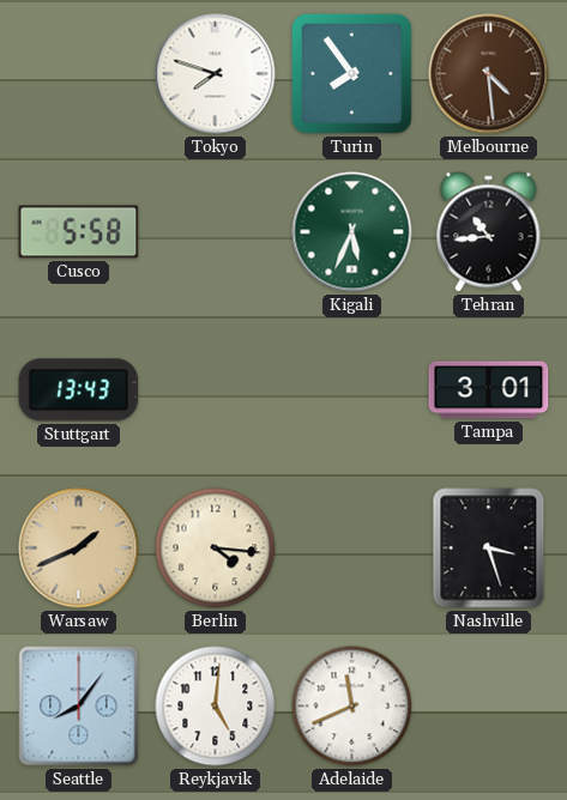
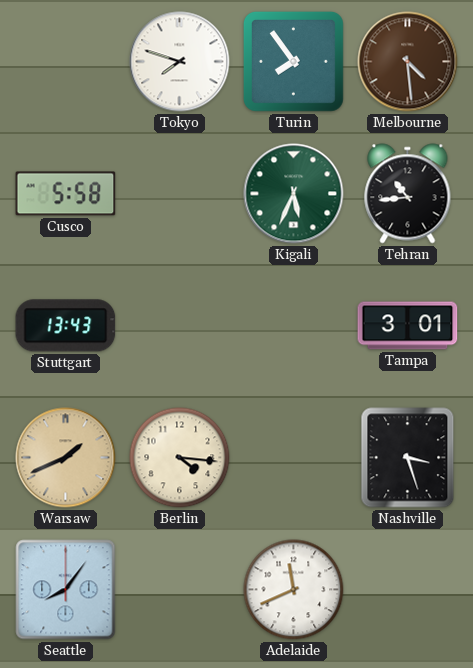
Reykjavik: 5:01 -> none
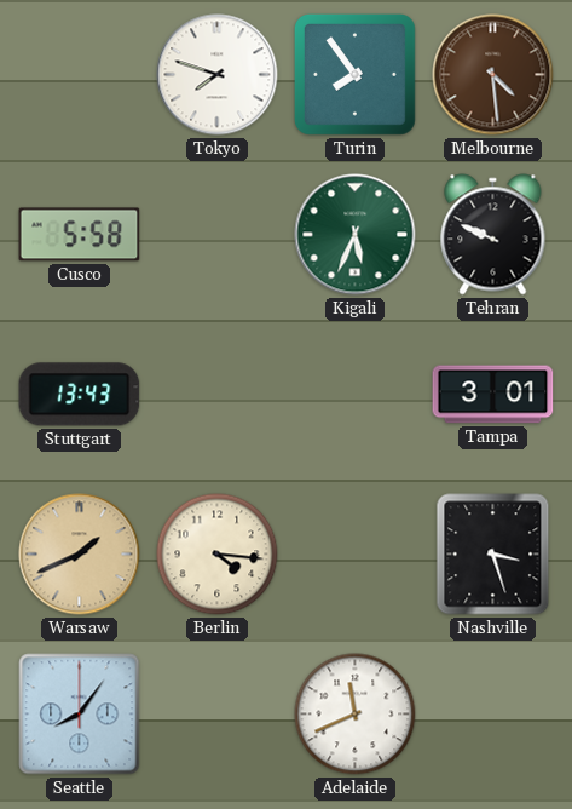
Tehran: 10:44 -> 9:49
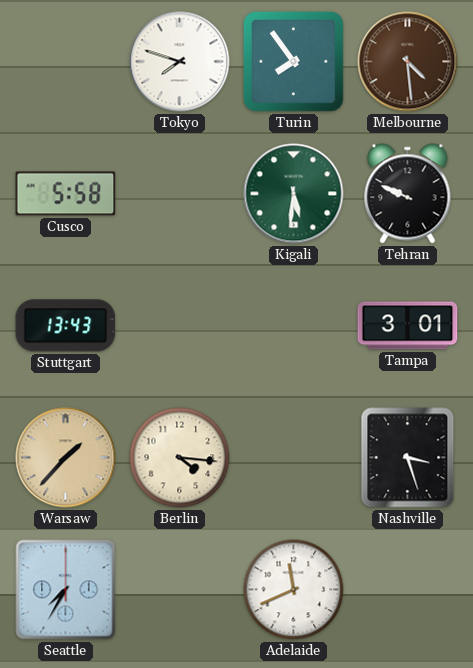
Kigali: 5:34 -> 5:31
Warsaw: 1:41 -> 1:37
Seattle: 8:06 -> 7:35
